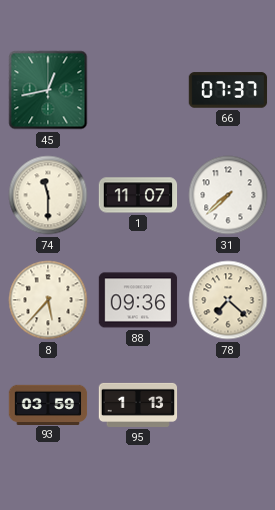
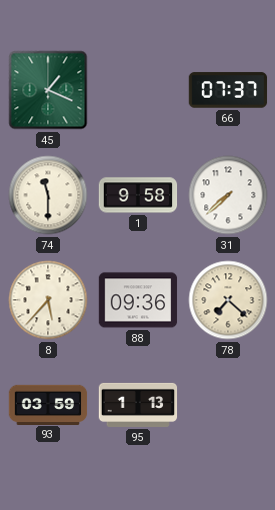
45: 12:43 -> 1:19
1: 11:07 -> 9:58
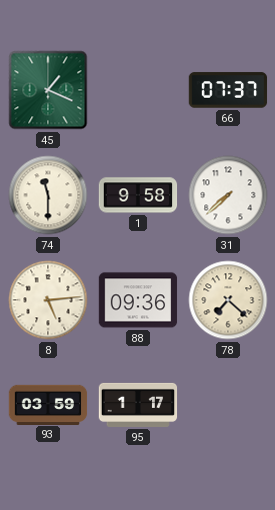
8: 5:37 -> 5:14
95: 1:13 -> 1:17
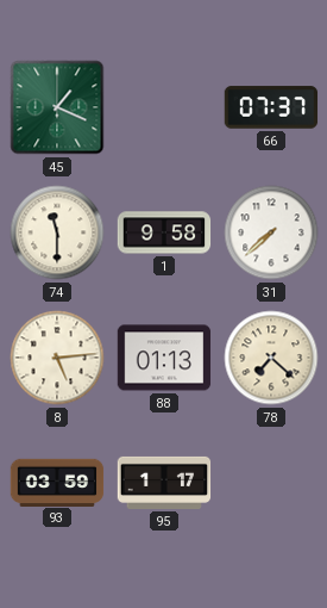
88: 09:36 -> 01:13
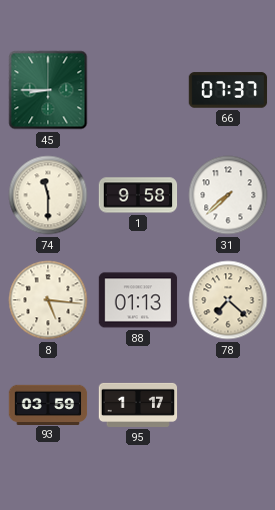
45: 1:19 -> 8:45
8: 5:14 -> 5:16
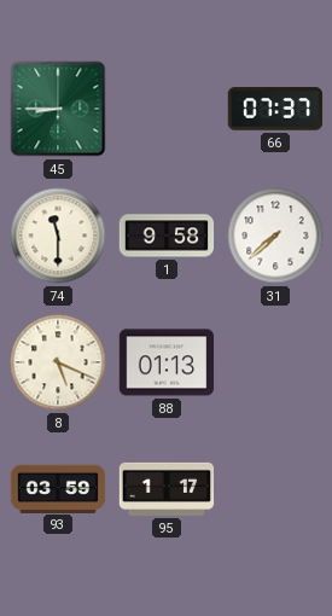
8: 5:16 -> 5:19
78: 7:22 -> none
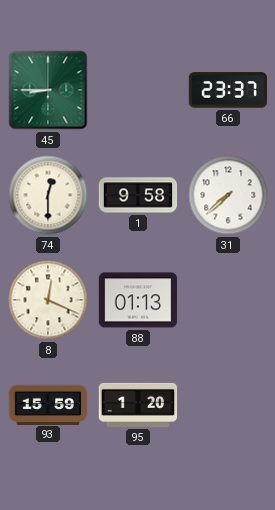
66: 07:37 -> 23:37
74: 11:30 -> 12:30
8: 5:19 -> 12:19
93: 03:59 -> 15:59
95: 1:17 -> 1:20
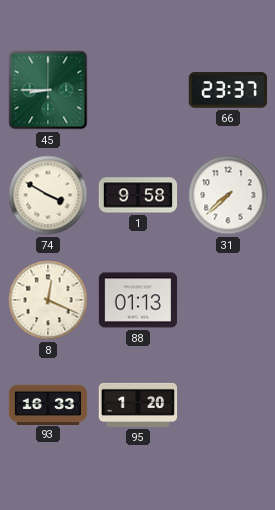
74: 12:30 -> 3:50
93: 15:59 -> 16:33
